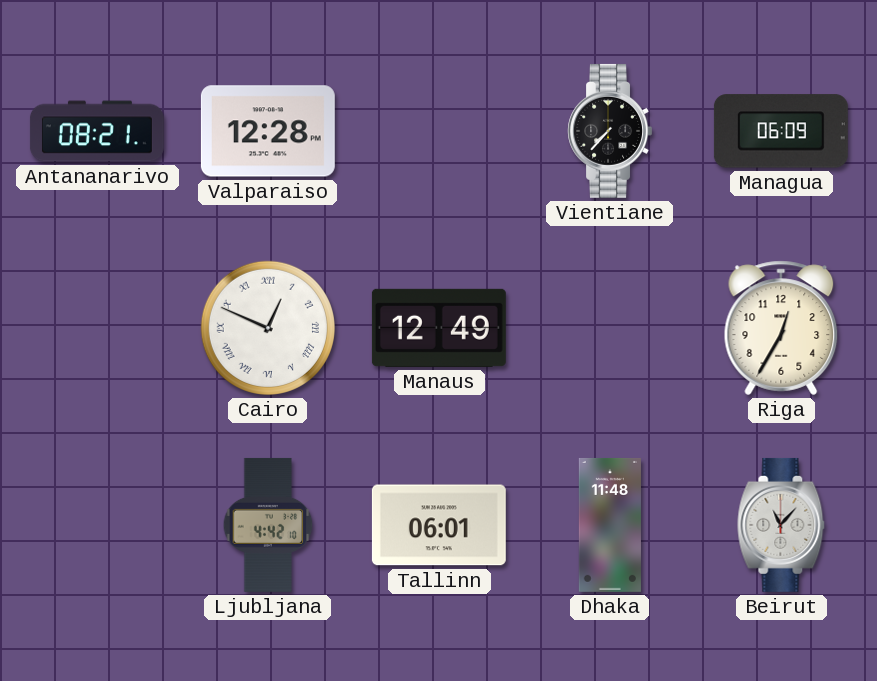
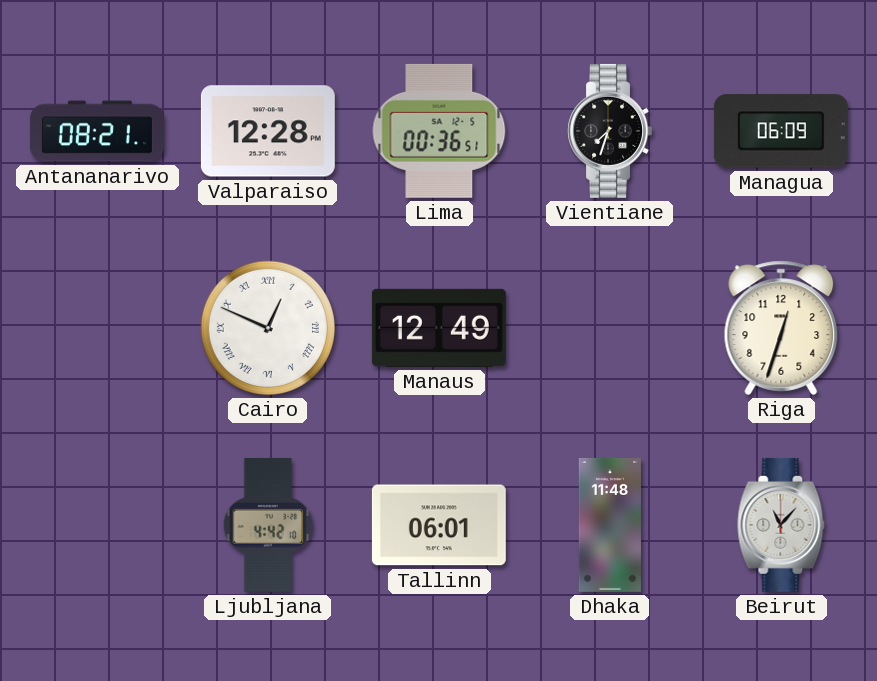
Lima: none -> 00:36
Vientiane: 7:37 -> 7:33
Riga: 12:35 -> 12:33
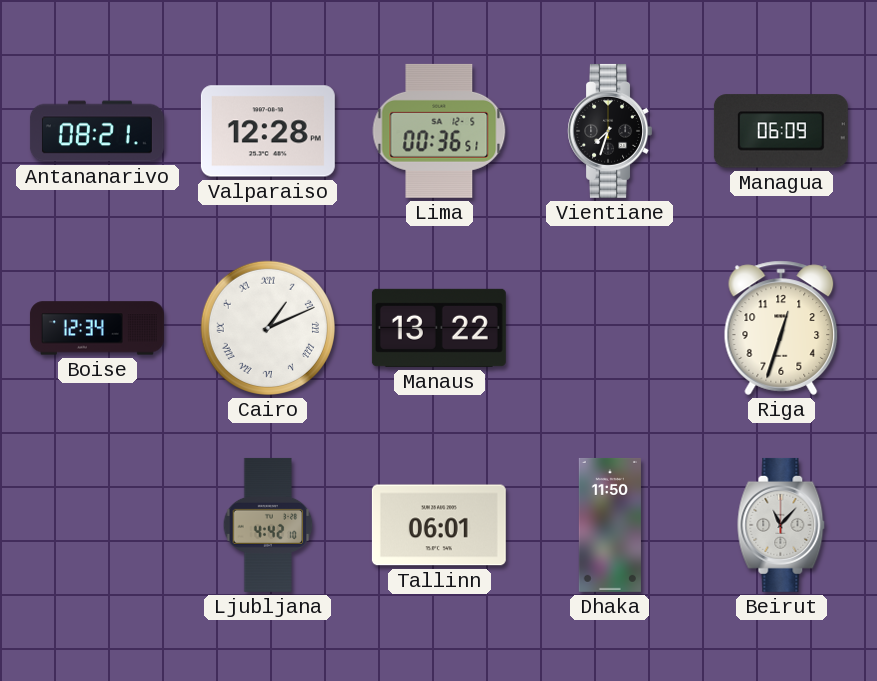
Boise: none -> 12:34
Cairo: 12:49 -> 1:11
Manaus: 12:49 -> 13:22
Dhaka: 11:48 -> 11:50
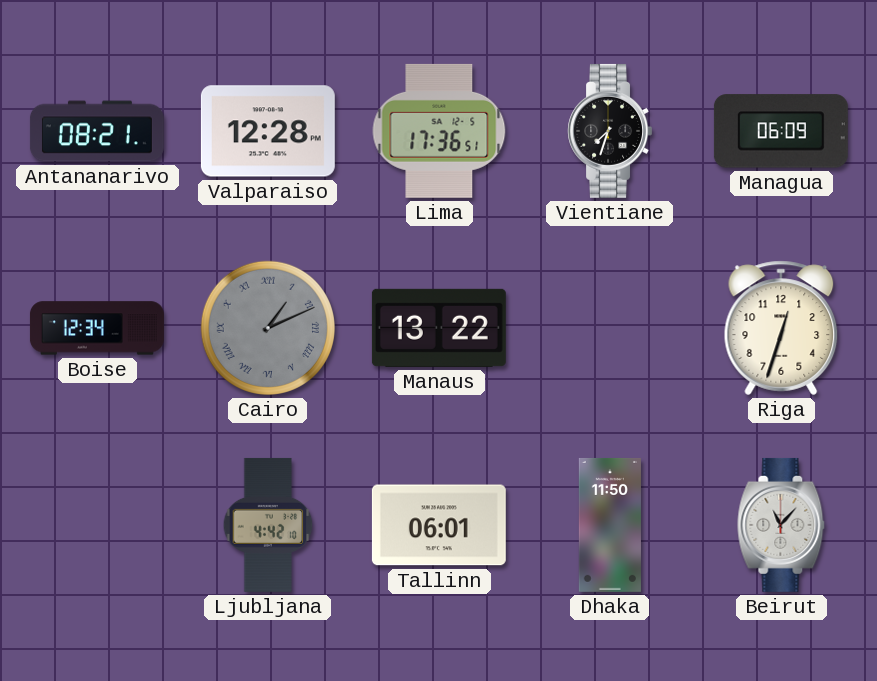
Lima: 00:36 -> 17:36
Cairo dial: white -> grey
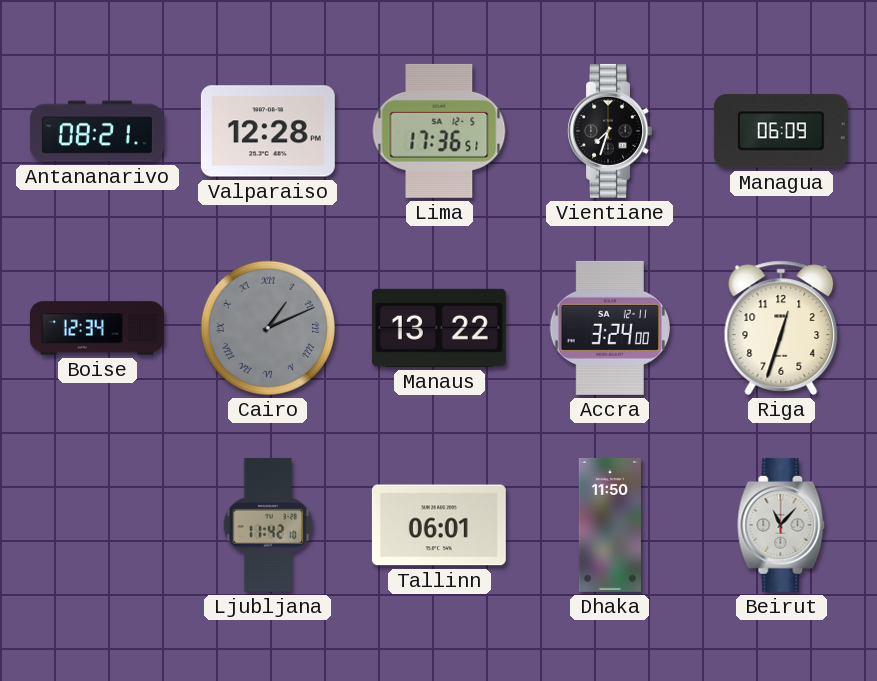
Accra: none -> 3:24
Ljubljana: 4:42 -> 11:42
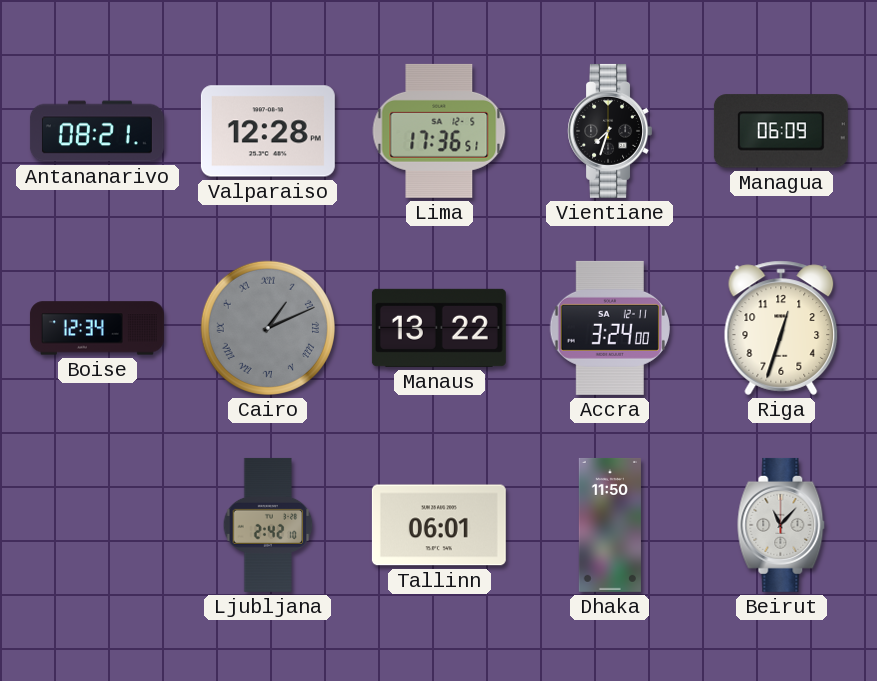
Ljubljana: 11:42 -> 2:42
